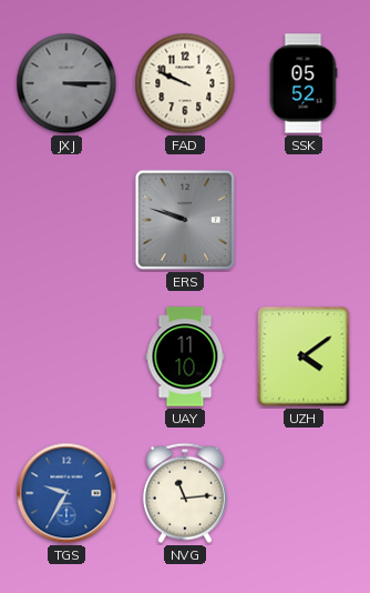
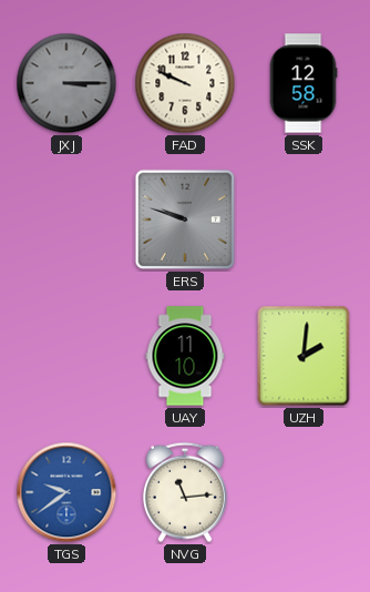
SSK: 05:52 -> 12:58
UZH: 4:09 -> 2:01
TGS: 9:35 -> 9:39
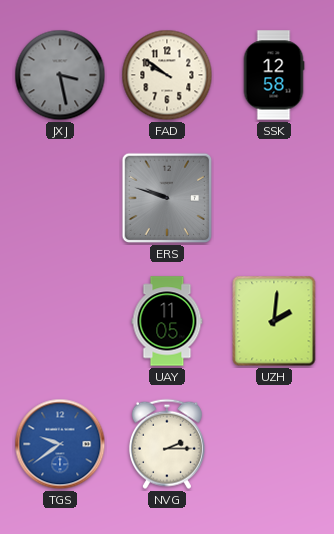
JXJ: 3:15 -> 3:28
FAD: 9:49 -> 9:51
UAY: 11:10 -> 11:05
NVG: 11:14 -> 2:15
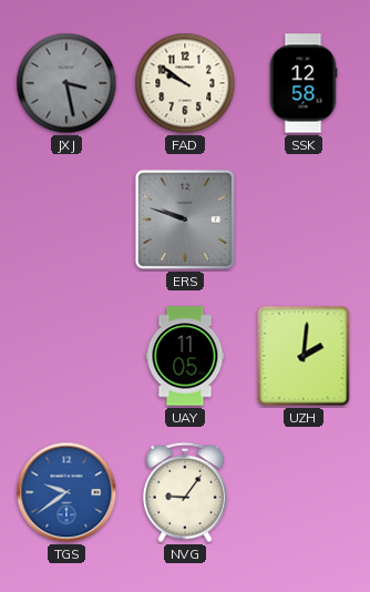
NVG: 2:15 -> 9:06
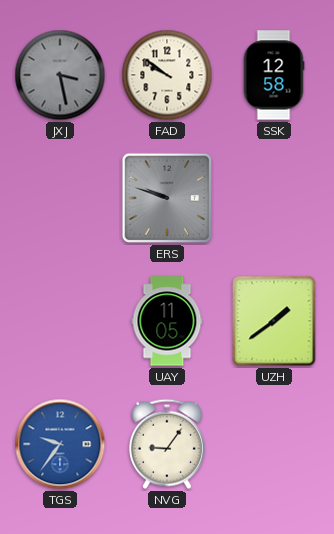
UZH: 2:01 -> 1:39
TGS: 9:39 -> 9:36
